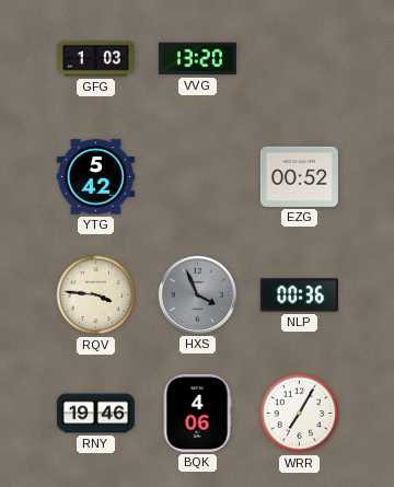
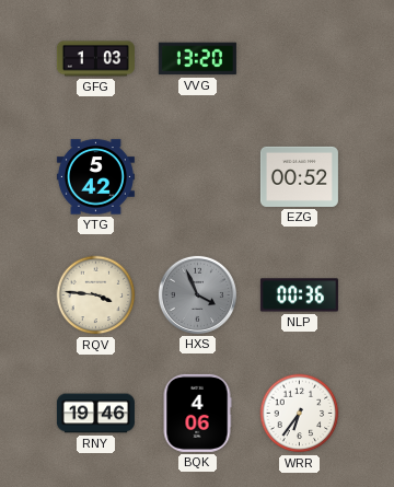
WRR: 7:05 -> 6:36
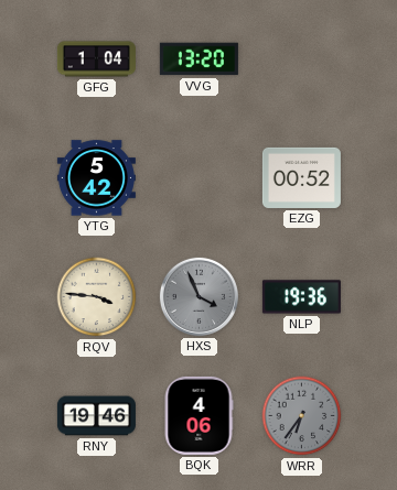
GFG: 1:03 -> 1:04
NLP: 00:36 -> 19:36
WRR dial: white -> grey
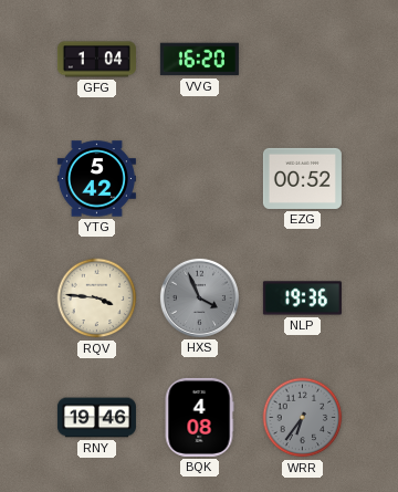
VVG: 13:20 -> 16:20
BQK: 4:06 -> 4:08
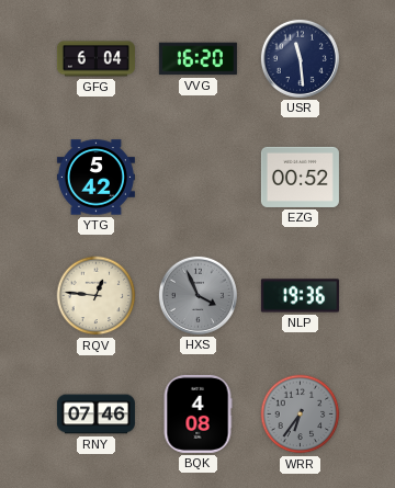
GFG: 1:04 -> 6:04
USR: none -> 11:29
RQV: 3:46 -> 12:46
RNY: 19:46 -> 07:46
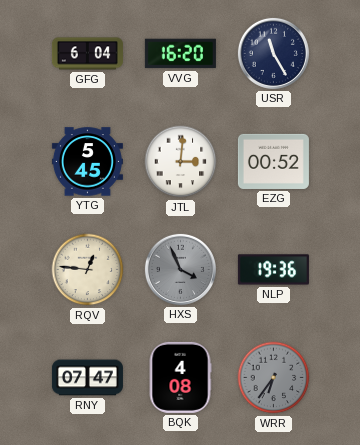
USR: 11:29 -> 11:25
YTG: 5:42 -> 5:45
JTL: none -> 3:01
RNY: 07:46 -> 07:47
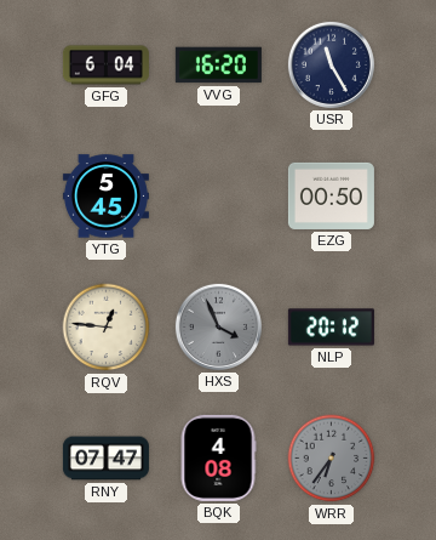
JTL: 3:01 -> none
EZG: 00:52 -> 00:50
NLP: 19:36 -> 20:12
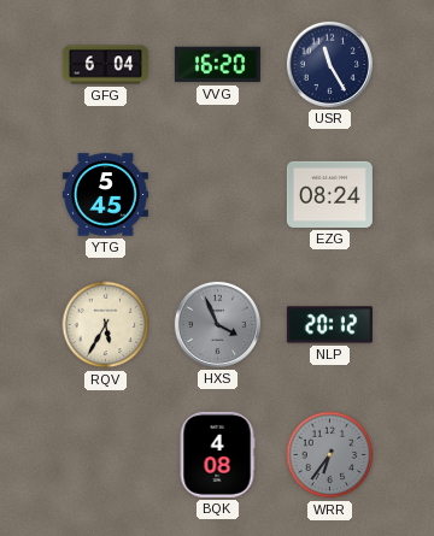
EZG: 00:50 -> 08:24
RQV: 12:46 -> 5:35
RNY: 07:47 -> none
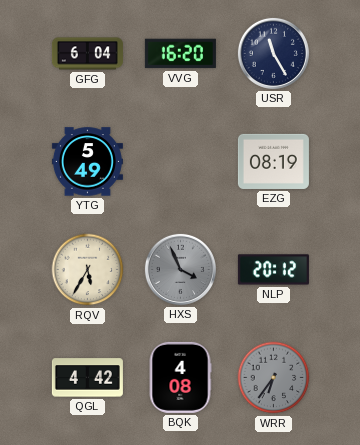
YTG: 5:45 -> 5:49
EZG: 08:24 -> 08:19
QGL: none -> 4:42
